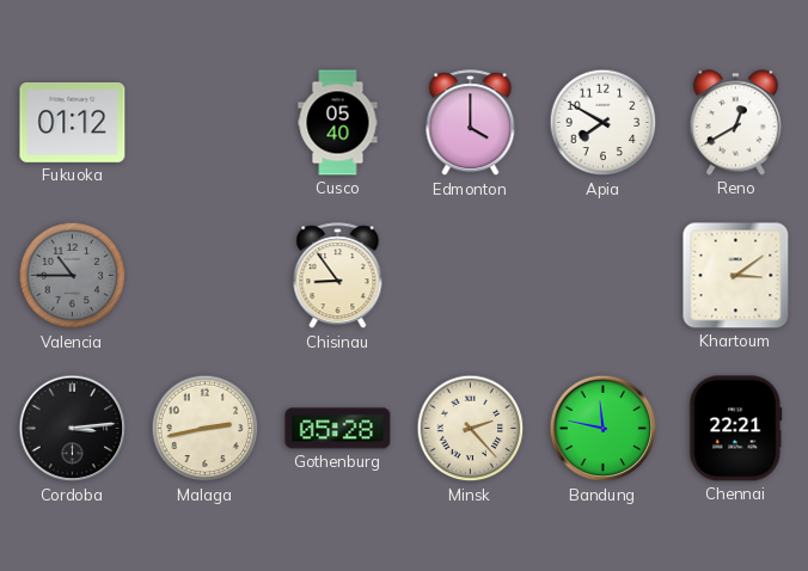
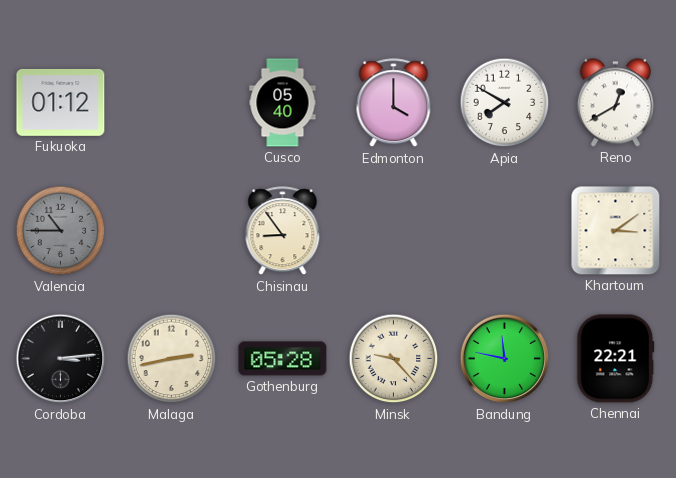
Minsk: 2:23 -> 9:23
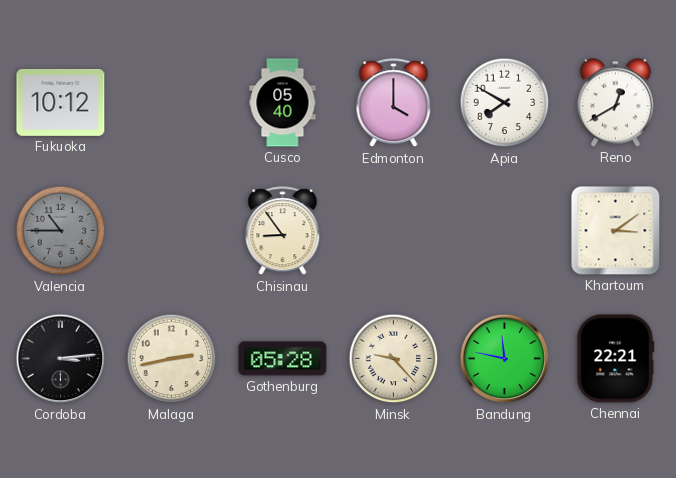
Fukuoka: 01:12 -> 10:12
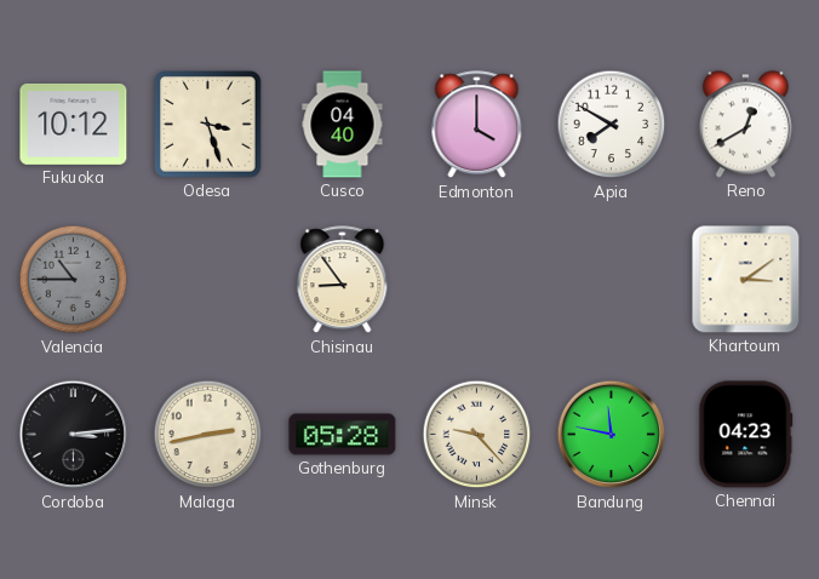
Odesa: none -> 3:27
Cusco: 05:40 -> 04:40
Chennai: 22:21 -> 04:23
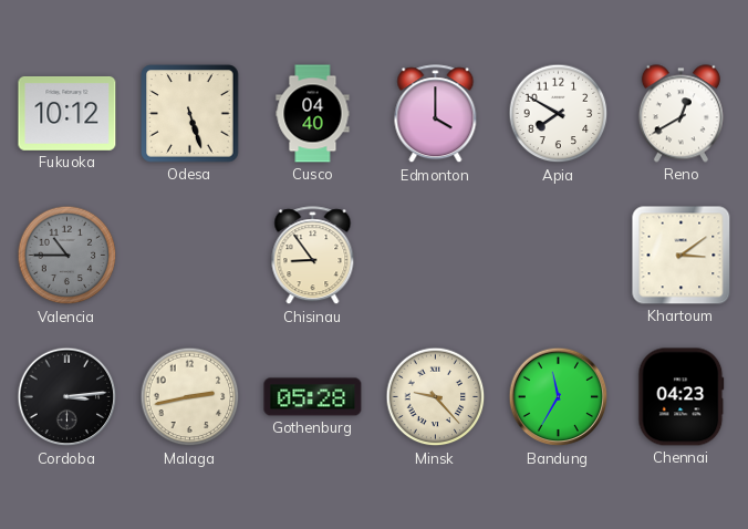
Odesa: 3:27 -> 5:27
Bandung: 11:47 -> 11:35
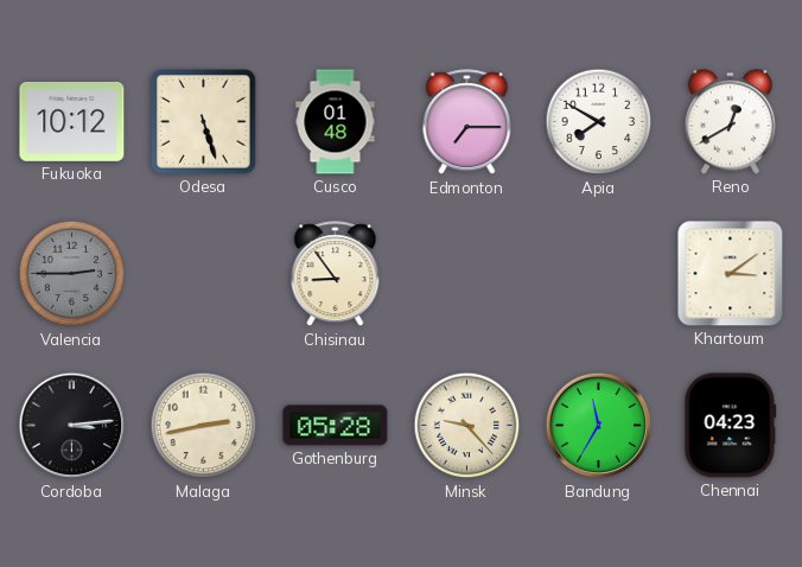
Cusco: 04:40 -> 01:48
Edmonton: 4:00 -> 7:15
Valencia: 10:45 -> 2:45
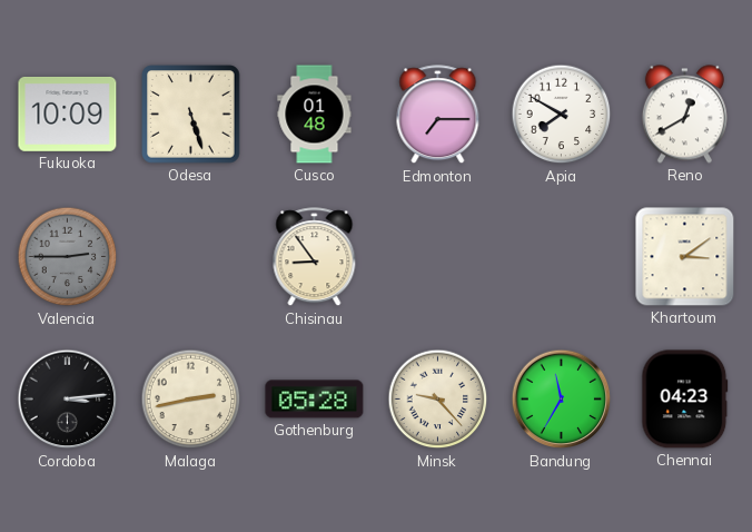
Fukuoka: 10:12 -> 10:09
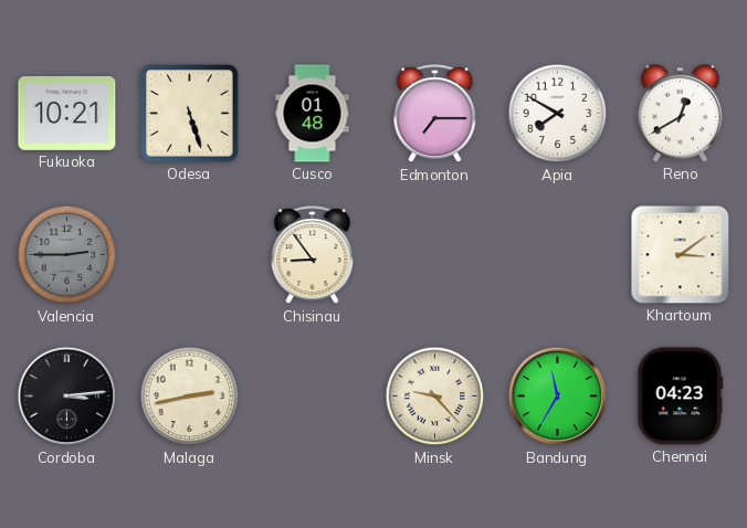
Fukuoka: 10:09 -> 10:21
Gothenburg: 05:28 -> none
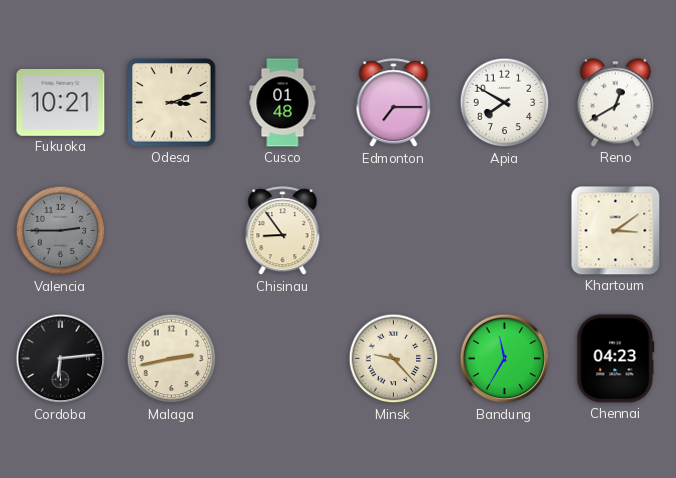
Odesa: 5:27 -> 3:12
Cordoba: 3:14 -> 6:14
